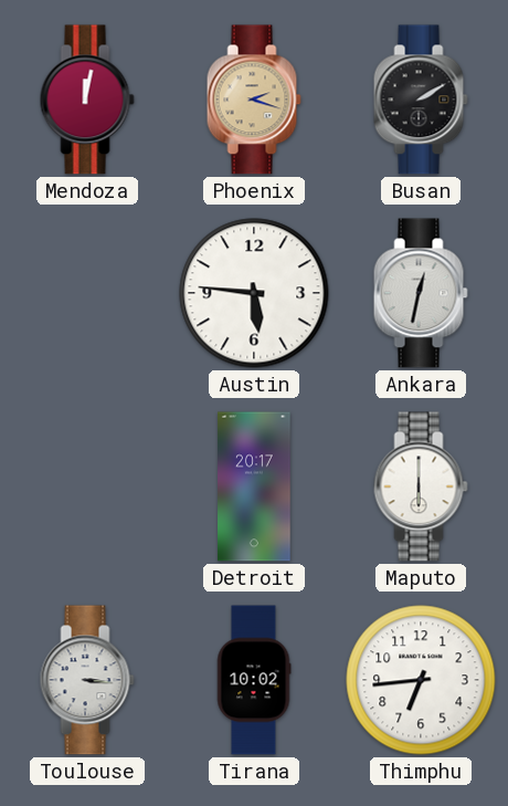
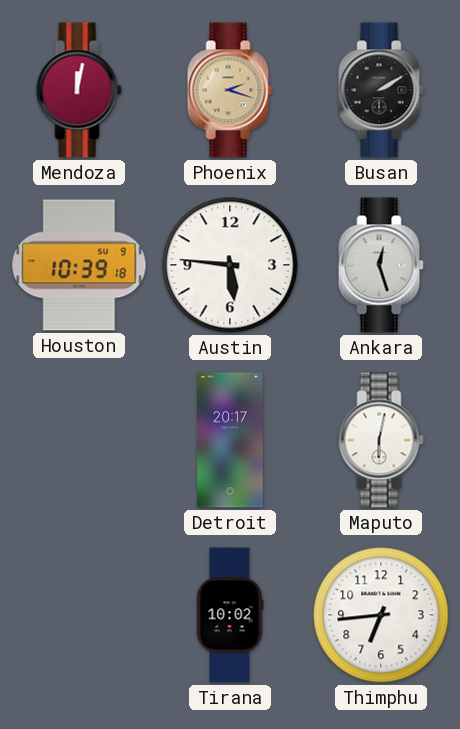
Houston: none -> 10:39
Ankara: 12:32 -> 12:27
Maputo: 6:00 -> 6:02
Toulouse: 3:16 -> none
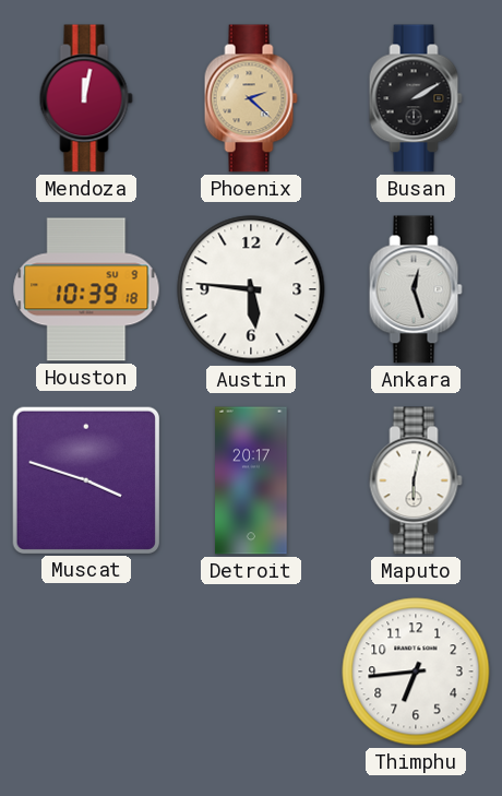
Phoenix: 2:18 -> 2:22
Muscat: none -> 3:48
Tirana: 10:02 -> none
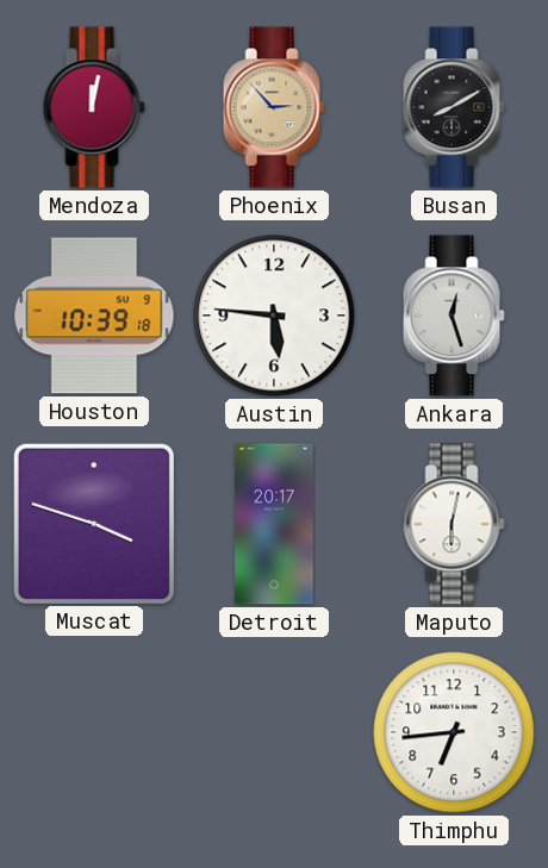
Phoenix: 2:22 -> 2:53
Busan: 2:10 -> 8:10
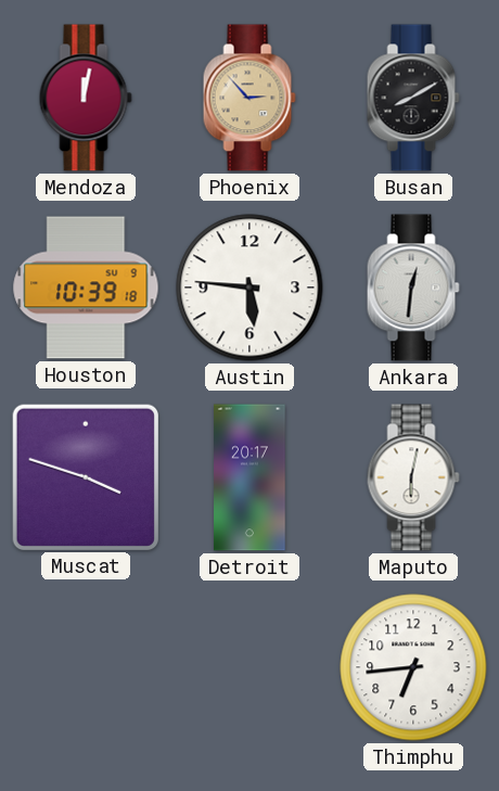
Ankara: 12:27 -> 12:31
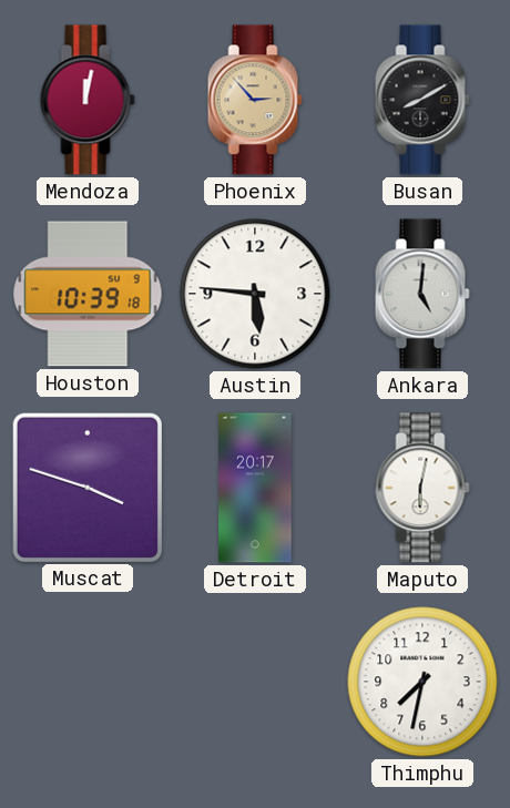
Ankara: 12:31 -> 5:01
Thimphu: 6:44 -> 7:32
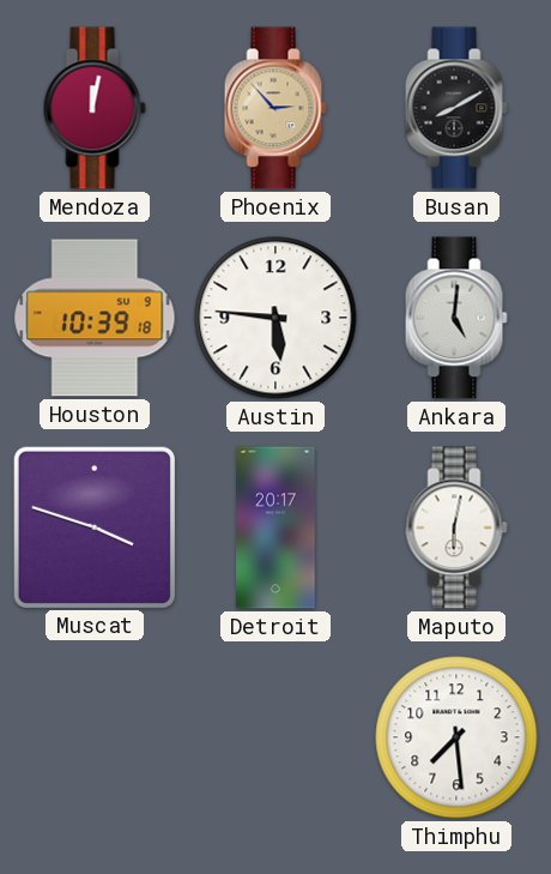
Thimphu: 7:32 -> 7:29
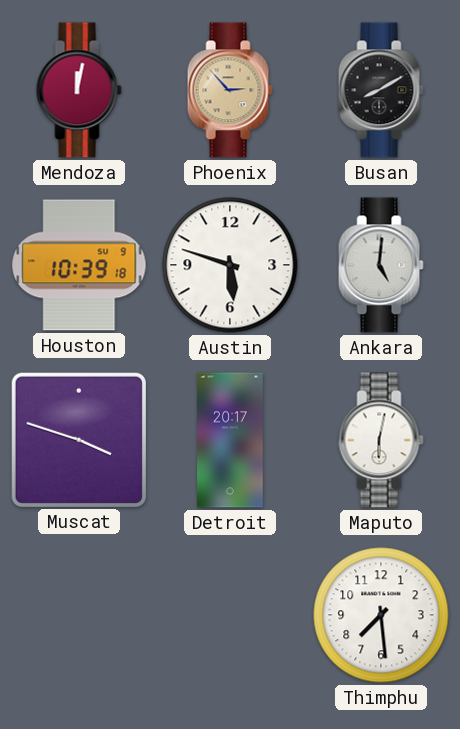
Austin: 5:46 -> 5:48
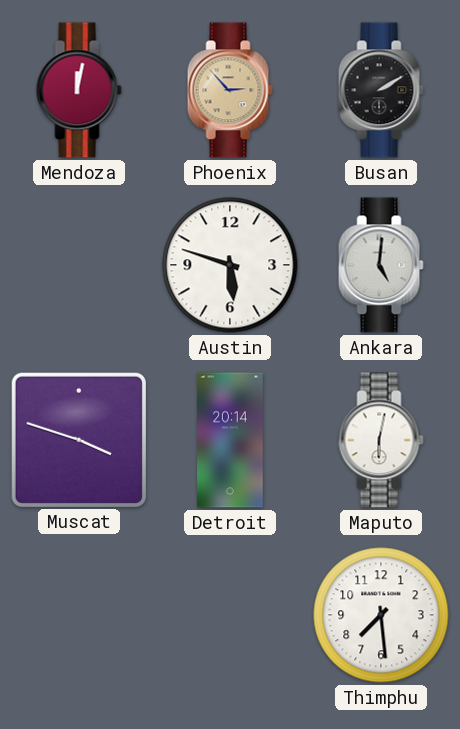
Busan: 8:10 -> 2:10
Houston: 10:39 -> none
Detroit: 20:17 -> 20:14
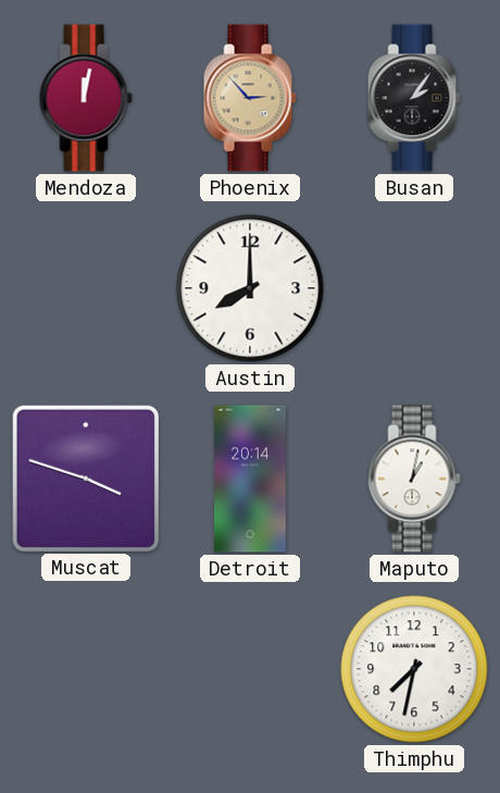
Busan: 2:10 -> 2:06
Austin: 5:48 -> 8:00
Ankara: 5:01 -> none
Maputo: 6:02 -> 1:02
Thimphu: 7:29 -> 7:32
